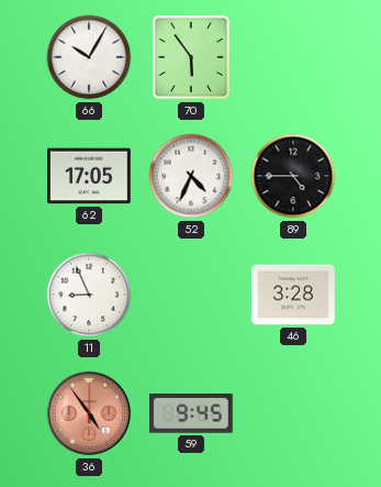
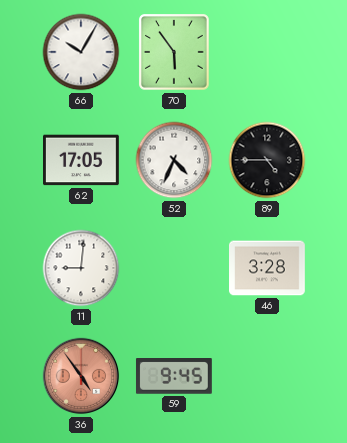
11: 8:56 -> 9:01
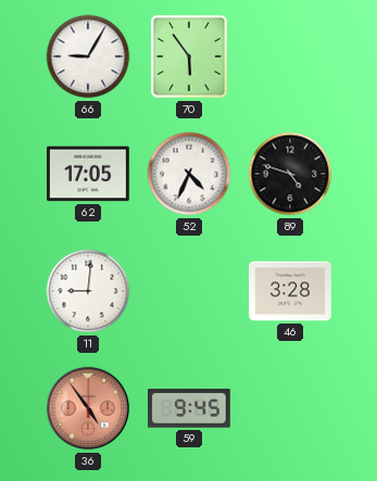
66: 10:05 -> 9:05
89: 4:45 -> 4:48
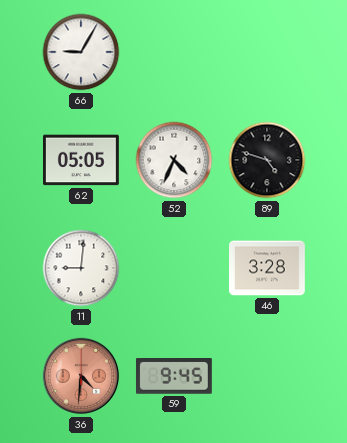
70: 5:54 -> none
62: 17:05 -> 05:05
36: 4:54 -> 4:31
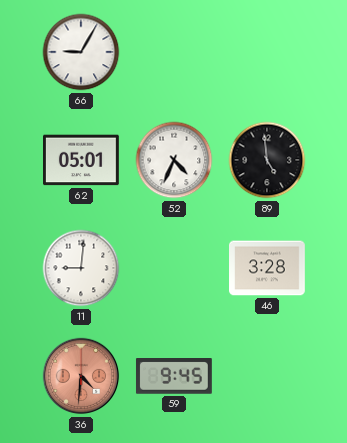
62: 05:05 -> 05:01
89: 4:48 -> 4:59
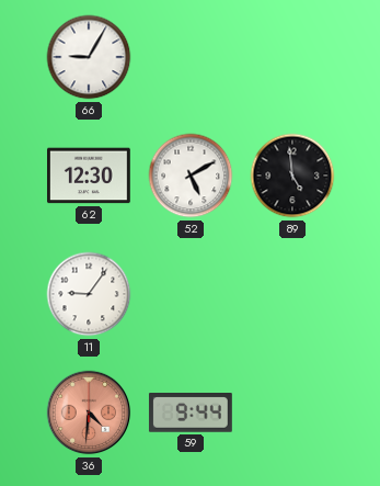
62: 05:01 -> 12:30
52: 4:34 -> 5:10
11: 9:01 -> 9:06
46: 3:28 -> none
59: 9:45 -> 9:44
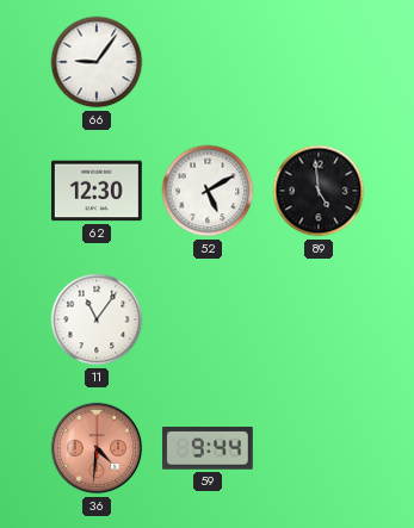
66: 9:05 -> 9:06
11: 9:06 -> 11:06
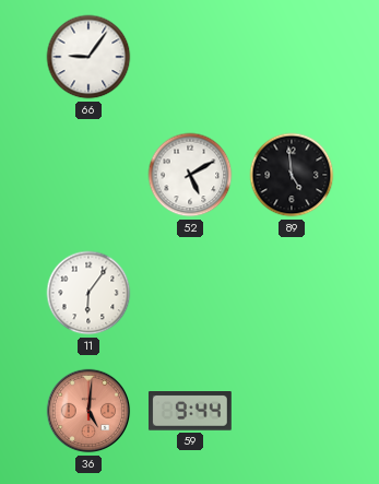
62: 12:30 -> none
11: 11:06 -> 6:06
36: 4:31 -> 5:01
